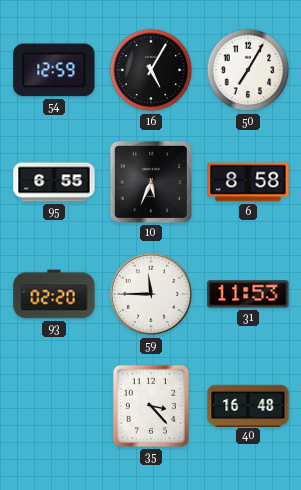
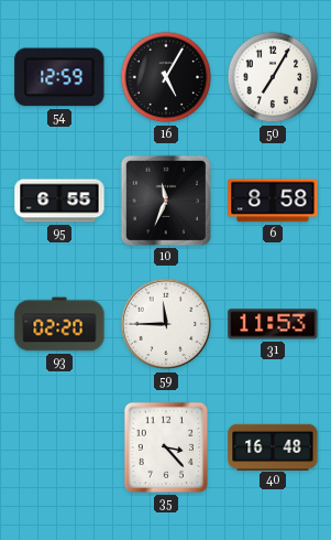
10: 5:34 -> 11:34
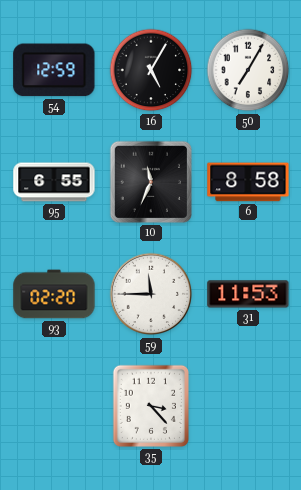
40: 16:48 -> none
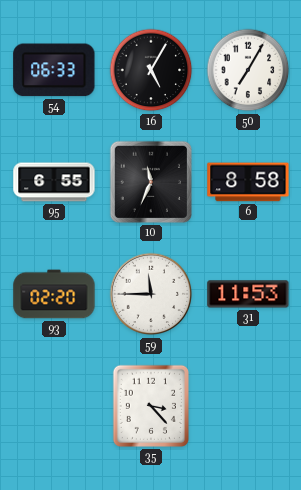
54: 12:59 -> 06:33
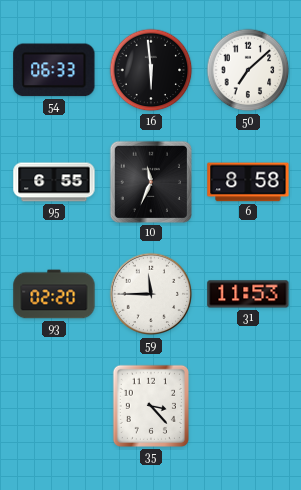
16: 5:05 -> 5:59
50: 7:05 -> 7:08
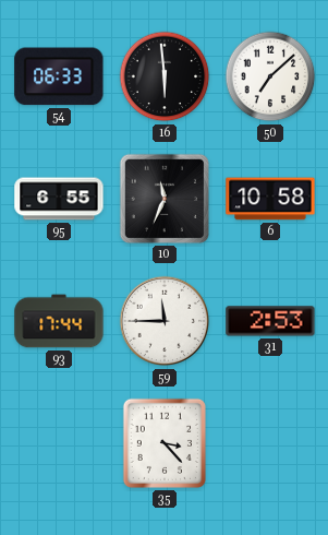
6: 8:58 -> 10:58
93: 02:20 -> 17:44
31: 11:53 -> 2:53
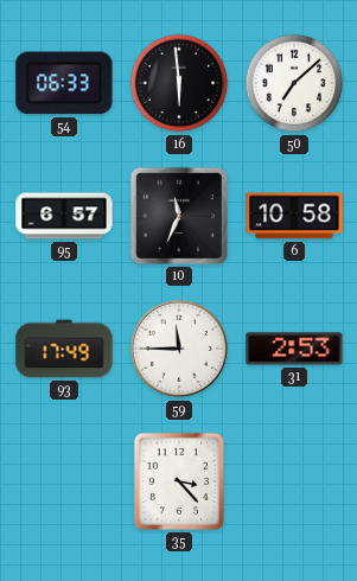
95: 6:55 -> 6:57
93: 17:44 -> 17:49
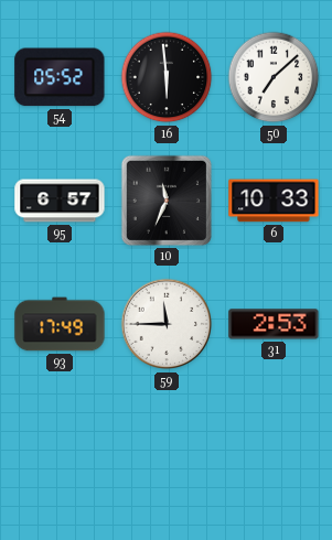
54: 06:33 -> 05:52
6: 10:58 -> 10:33
35: 3:23 -> none
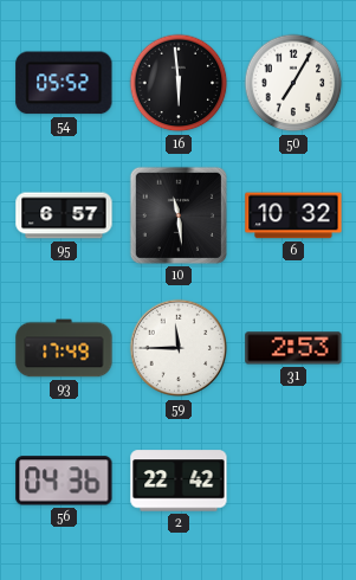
50: 7:08 -> 7:05
10: 11:34 -> 11:29
6: 10:33 -> 10:32
56: none -> 04:36
2: none -> 22:42
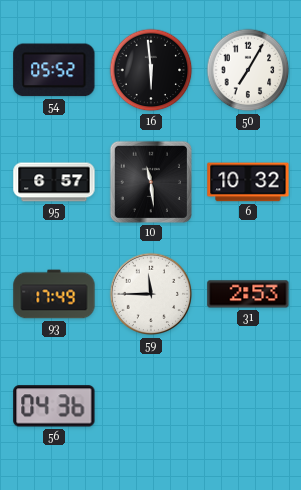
2: 22:42 -> none
